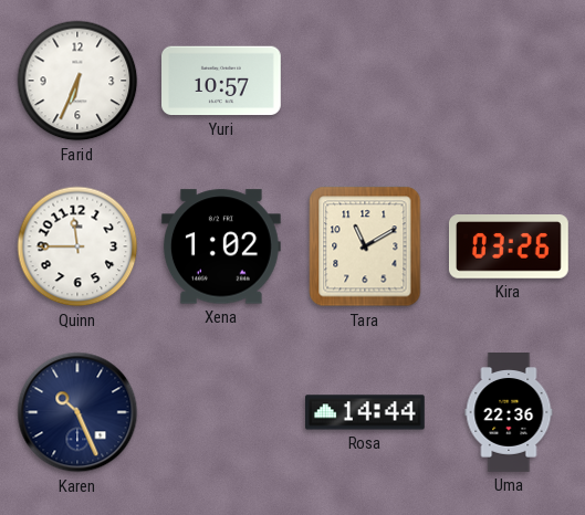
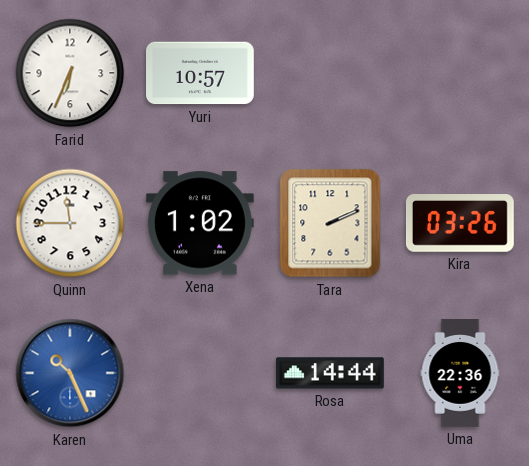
Tara: 11:10 -> 2:11
Karen dial: navy -> blue
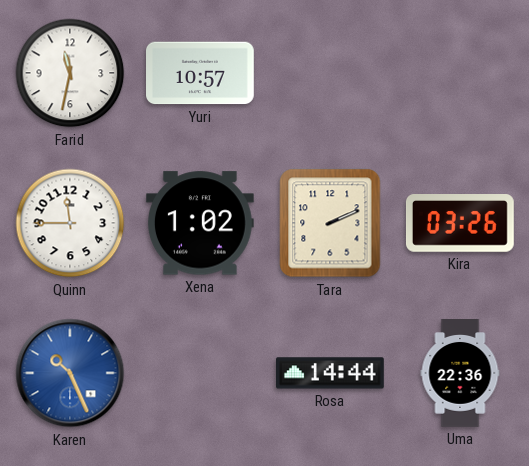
Farid: 6:34 -> 11:32
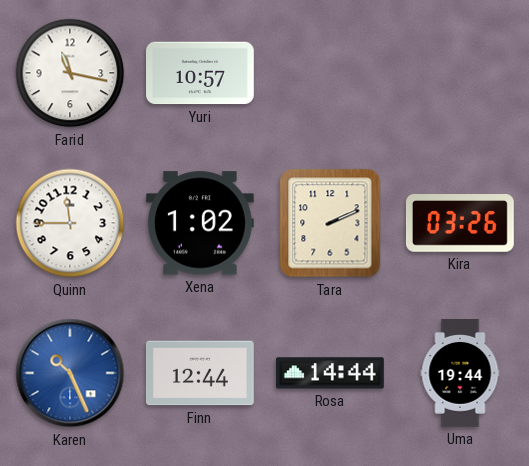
Farid: 11:32 -> 11:17
Finn: none -> 12:44
Uma: 22:36 -> 19:44
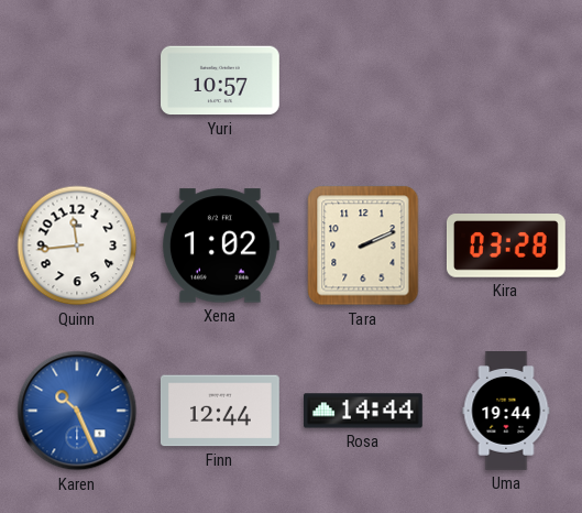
Farid: 11:17 -> none
Quinn: 11:45 -> 11:44
Kira: 03:26 -> 03:28
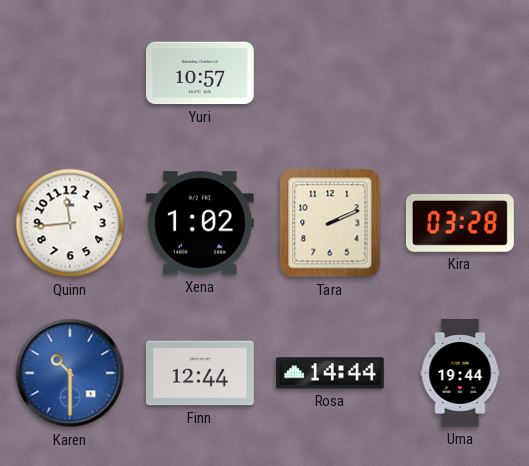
Karen: 10:26 -> 10:30
